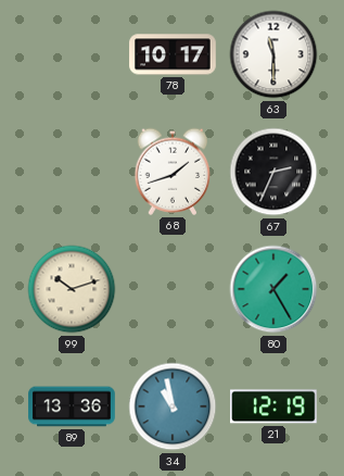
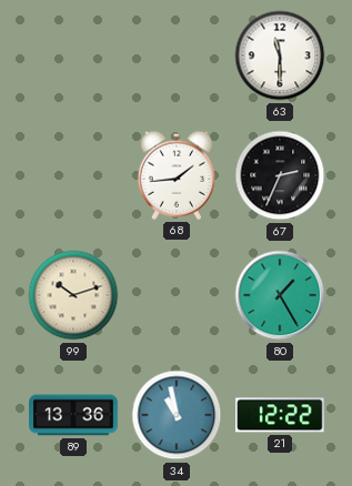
78: 10:17 -> none
68: 1:42 -> 1:44
21: 12:19 -> 12:22
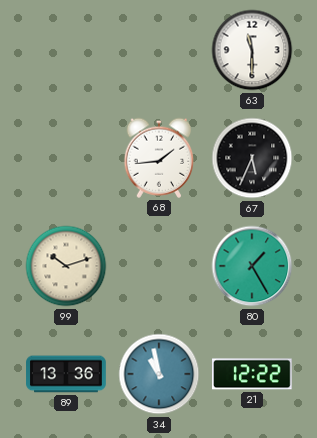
67: 2:34 -> 5:34
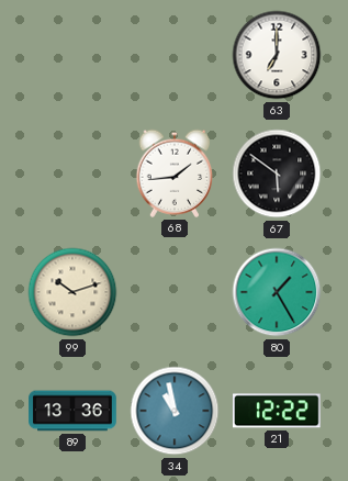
63: 11:30 -> 7:00
67: 5:34 -> 5:51
